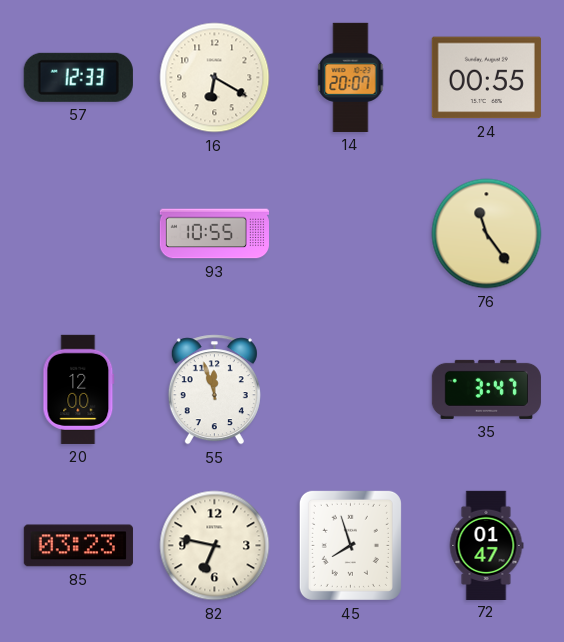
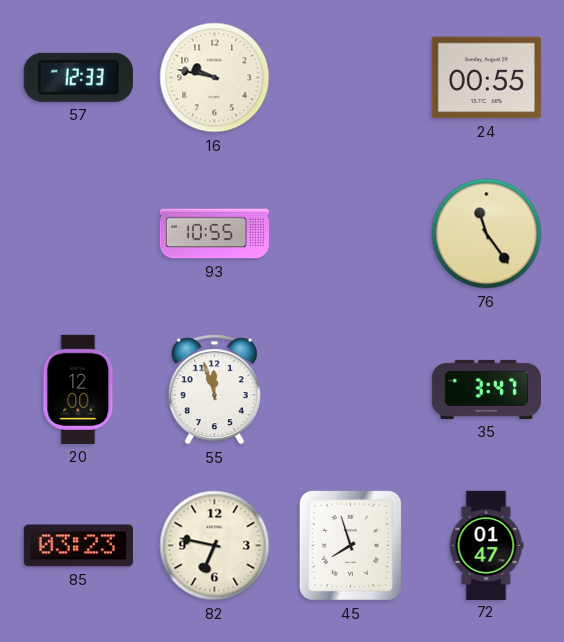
16: 6:20 -> 9:47
14: 20:07 -> none
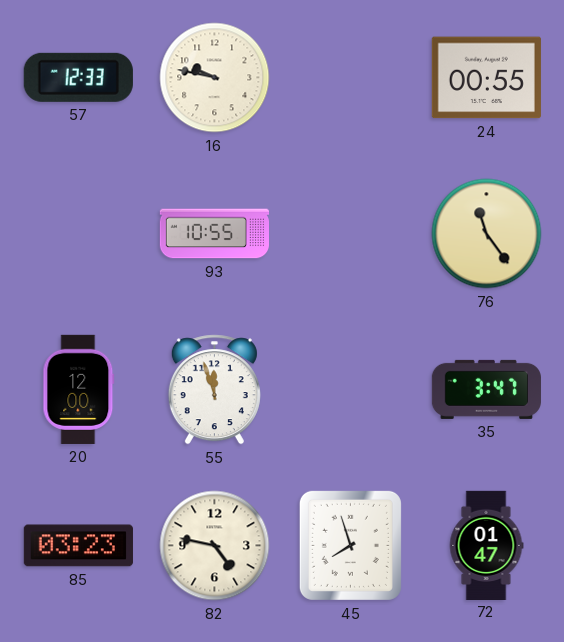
82: 6:47 -> 4:47
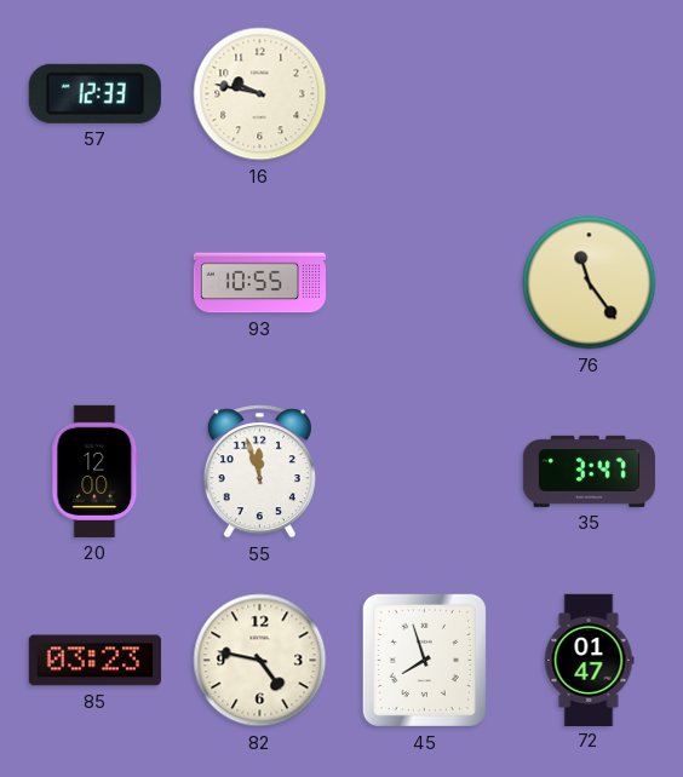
24: 00:55 -> none
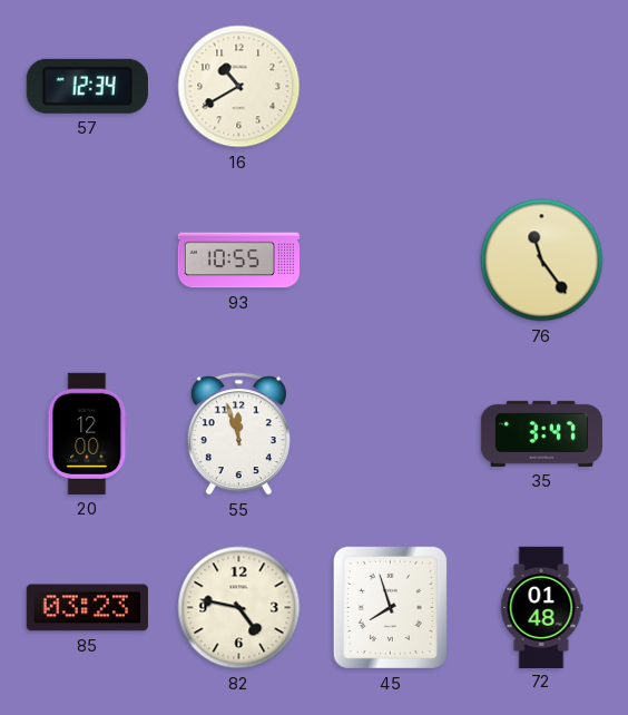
57: 12:33 -> 12:34
16: 9:47 -> 10:40
72: 01:47 -> 01:48
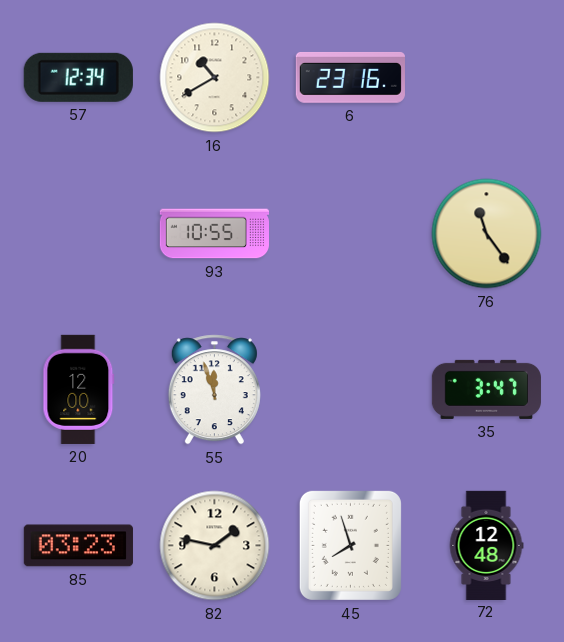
6: none -> 23:16
82: 4:47 -> 1:47
72: 01:48 -> 12:48
